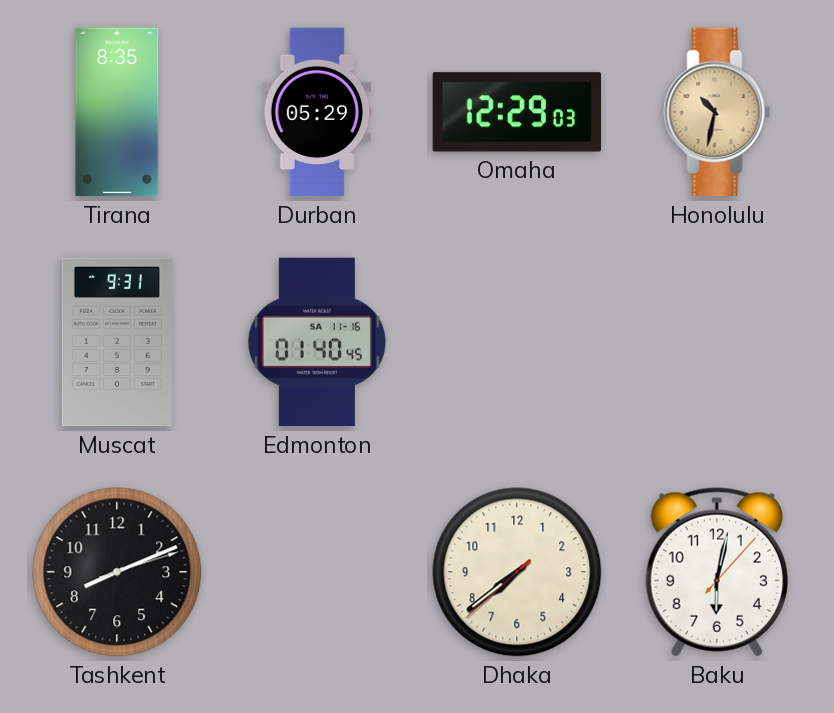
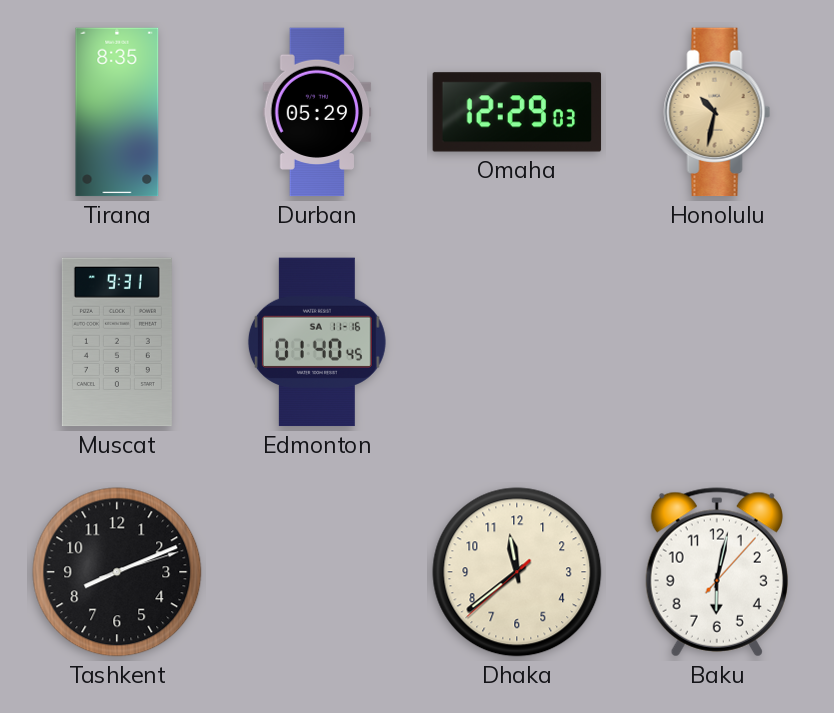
Dhaka: 7:38 -> 11:38
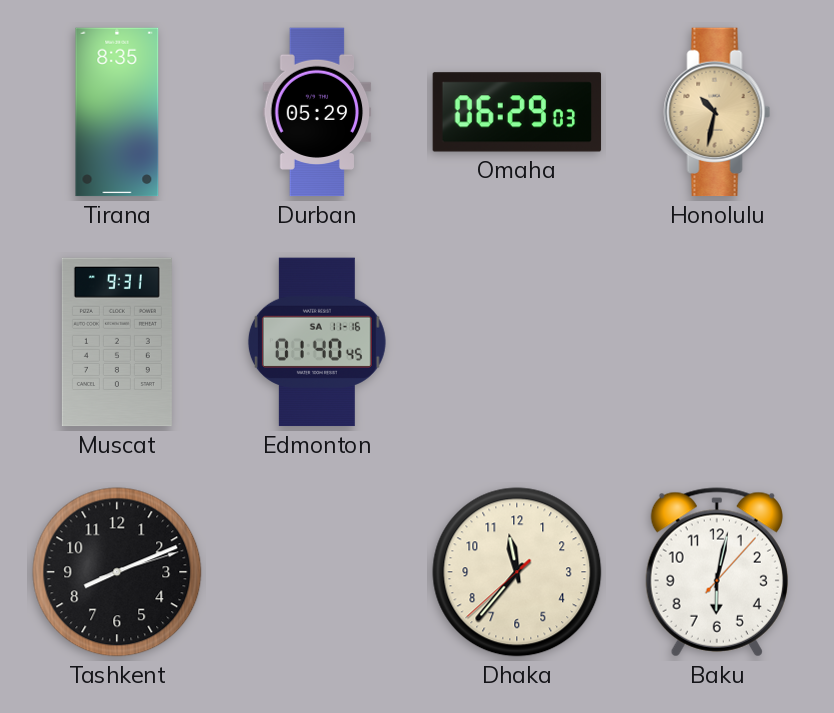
Omaha: 12:29 -> 06:29
Dhaka: 11:38 -> 11:36
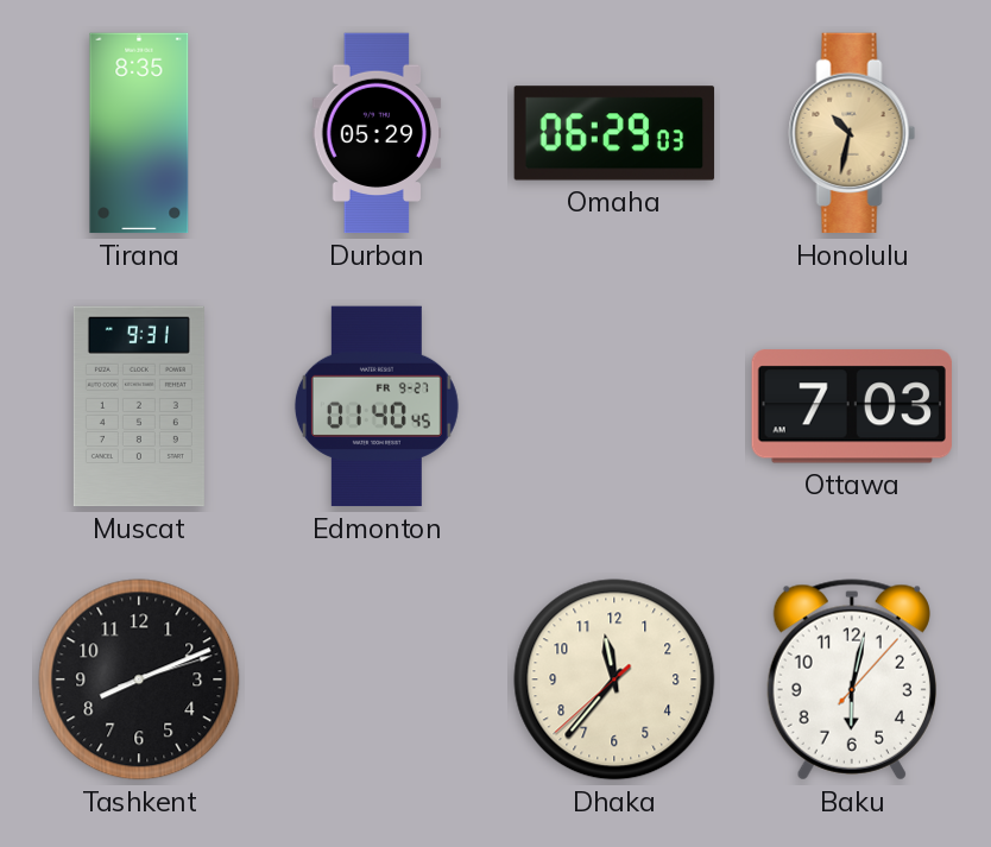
Edmonton date: SA 11-16 -> FR 9-27
Ottawa: none -> 7:03
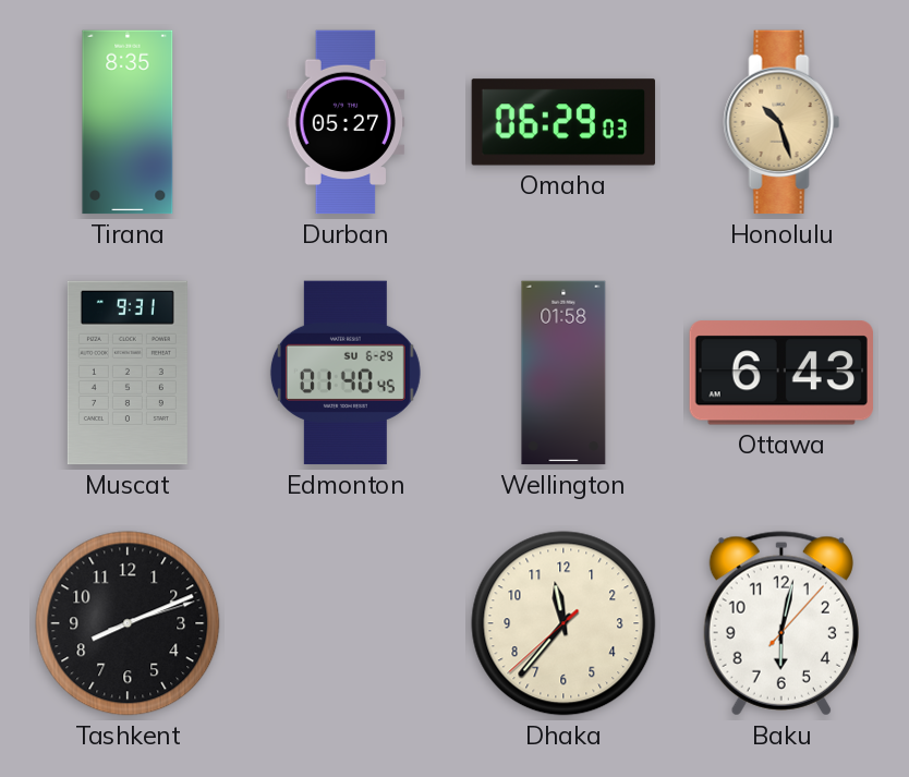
Durban: 05:29 -> 05:27
Honolulu: 10:32 -> 10:27
Edmonton date: FR 9-27 -> SU 6-29
Wellington: none -> 01:58
Ottawa: 7:03 -> 6:43
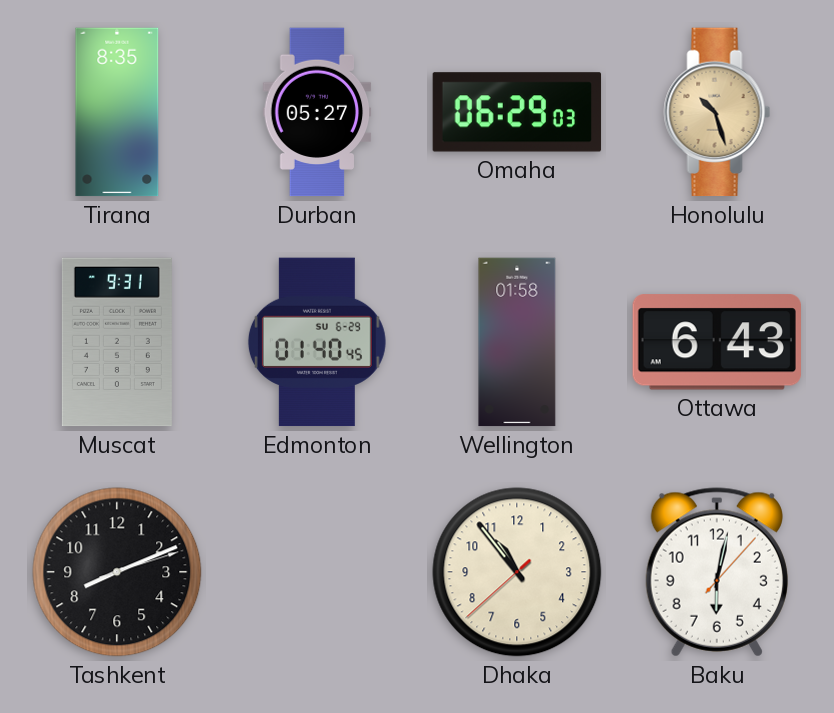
Dhaka: 11:36 -> 10:53
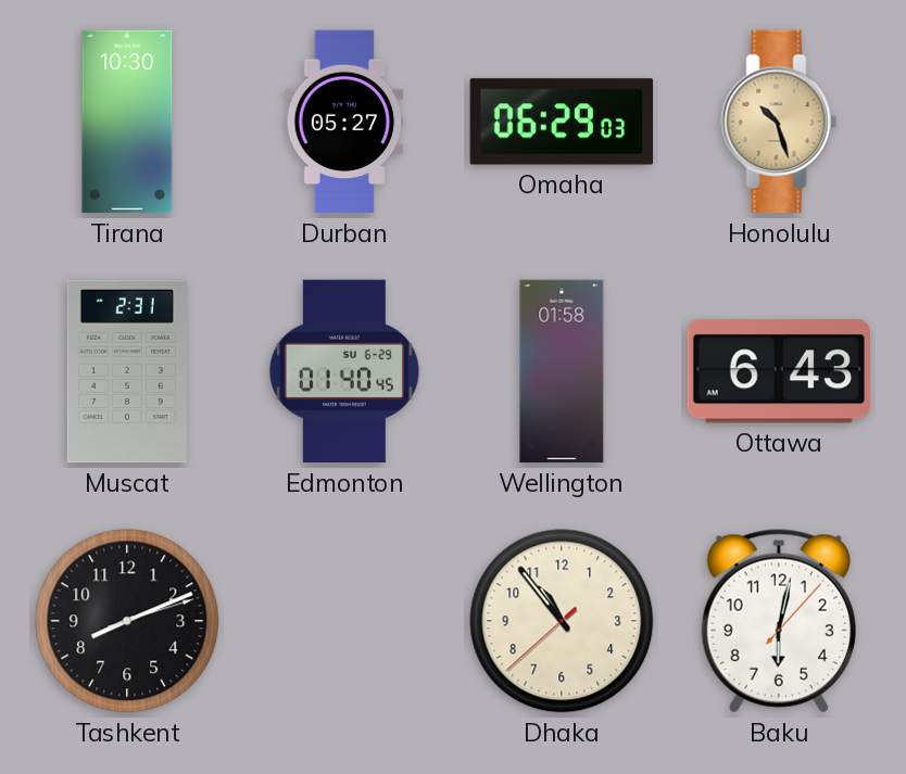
Tirana: 8:35 -> 10:30
Muscat: 9:31 -> 2:31
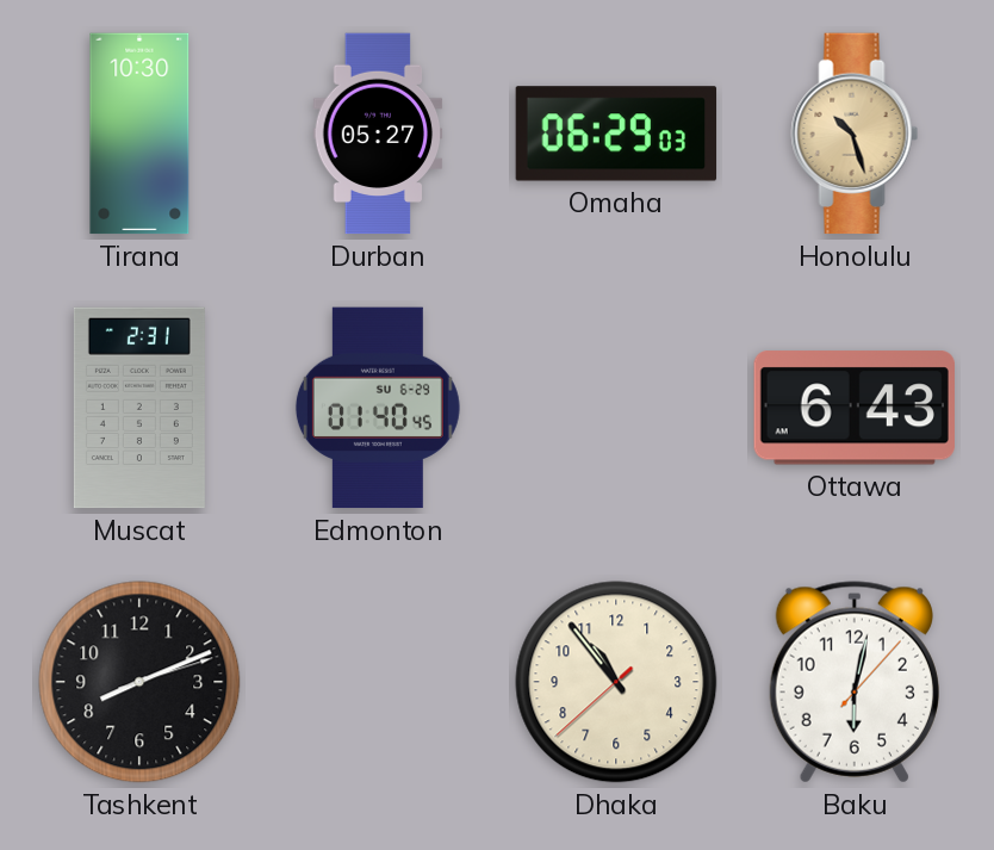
Wellington: 01:58 -> none
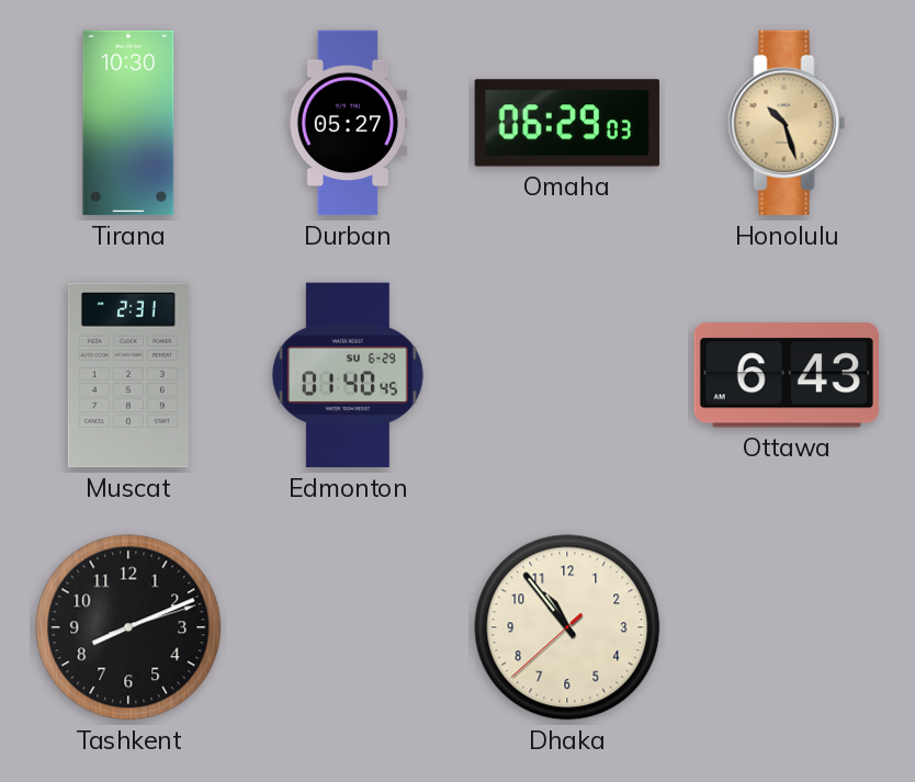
Baku: 6:02 -> none
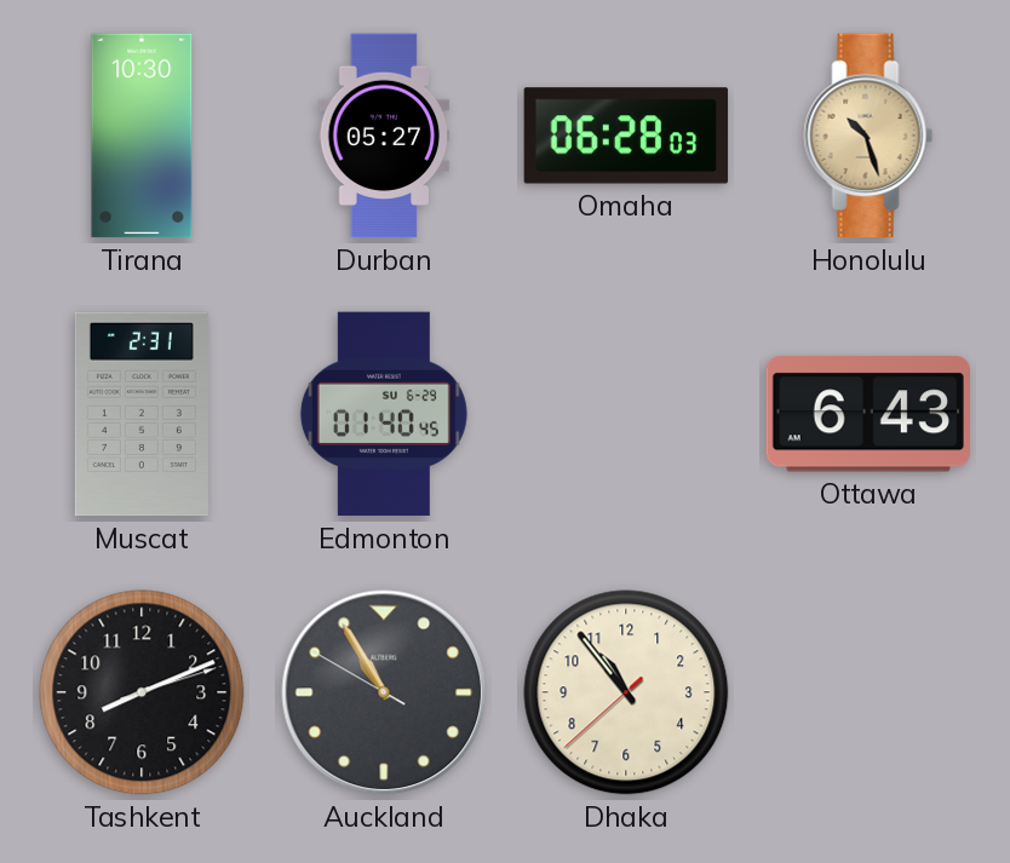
Omaha: 06:29 -> 06:28
Auckland: none -> 10:54
